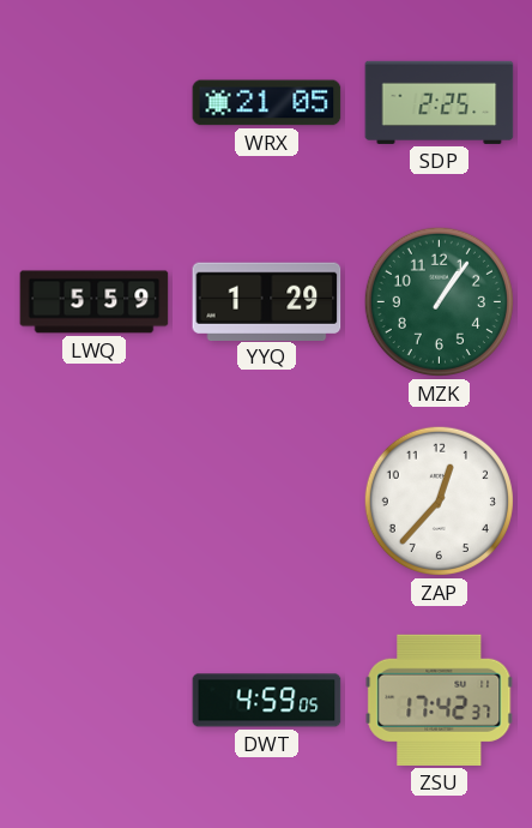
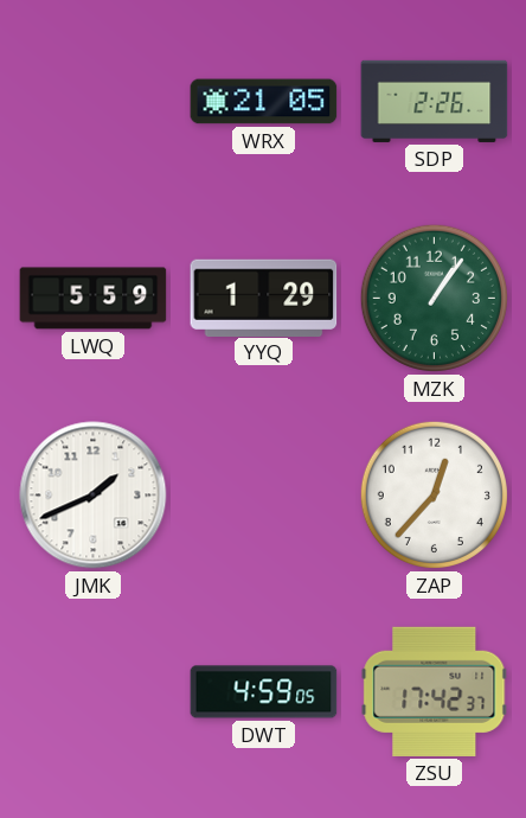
SDP: 2:25 -> 2:26
JMK: none -> 1:41
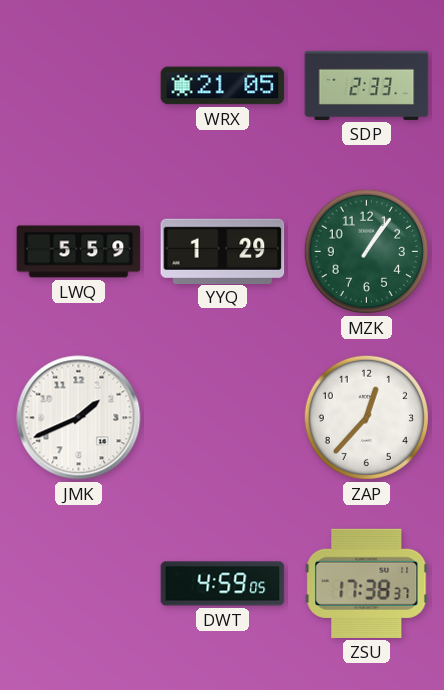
SDP: 2:26 -> 2:33
ZSU: 17:42 -> 17:38
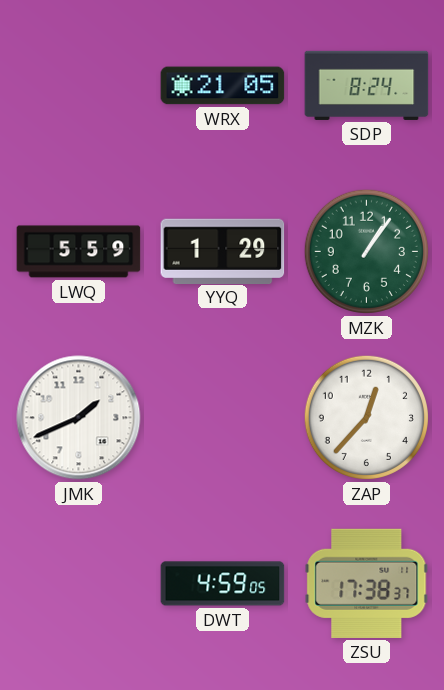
SDP: 2:33 -> 8:24
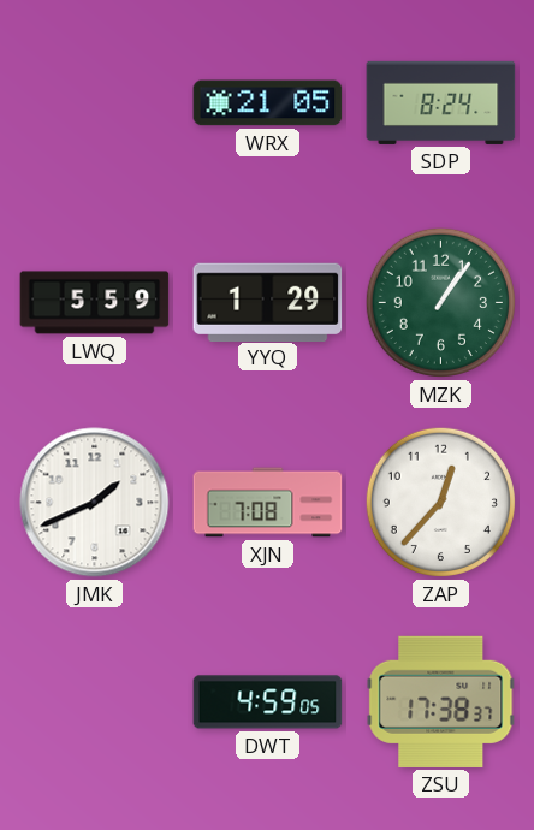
XJN: none -> 7:08
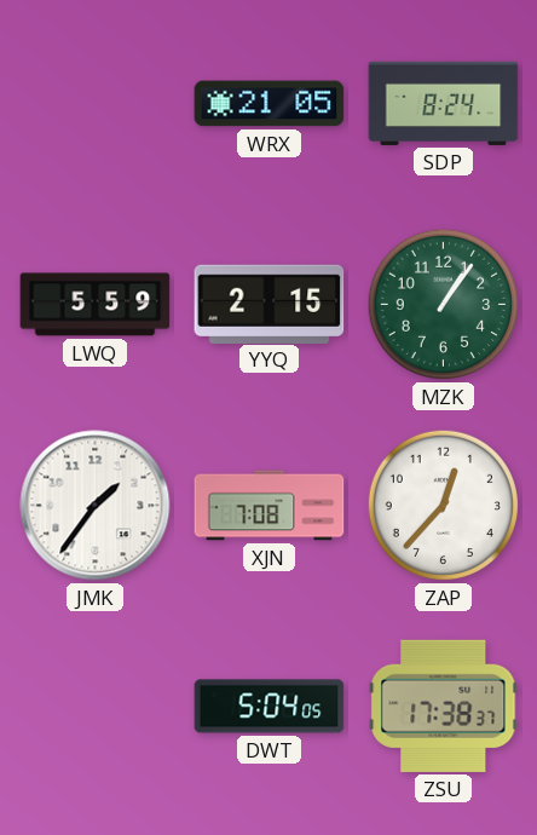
YYQ: 1:29 -> 2:15
JMK: 1:41 -> 1:36
DWT: 4:59 -> 5:04
